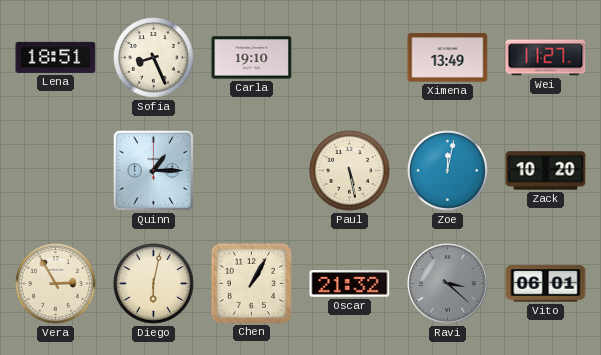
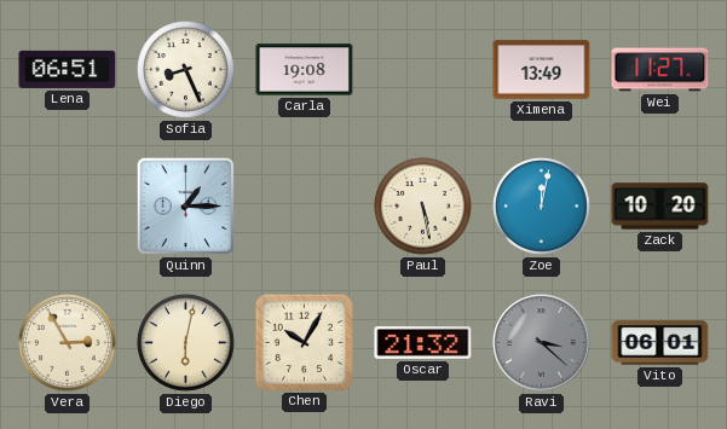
Lena: 18:51 -> 06:51
Carla: 19:10 -> 19:08
Chen: 1:05 -> 10:05
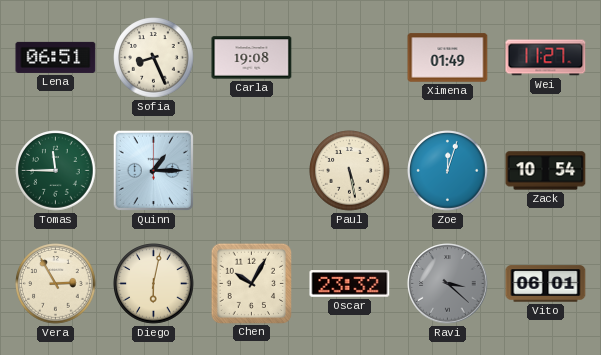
Ximena: 13:49 -> 01:49
Tomas: none -> 11:45
Zoe: 12:02 -> 12:03
Zack: 10:20 -> 10:54
Oscar: 21:32 -> 23:32
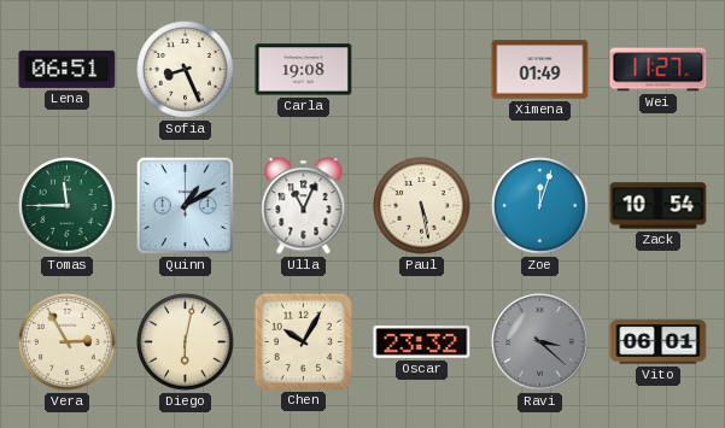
Quinn: 1:15 -> 1:10
Ulla: none -> 11:04
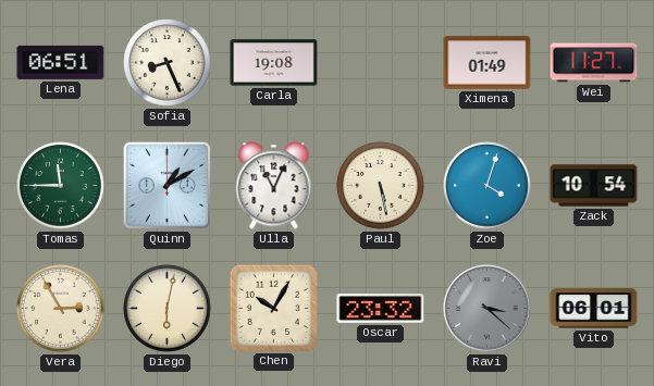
Zoe: 12:03 -> 4:03
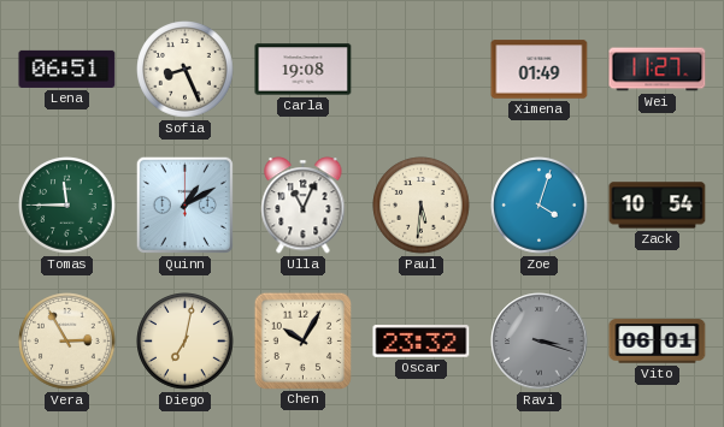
Paul: 5:28 -> 5:31
Diego: 6:02 -> 7:02
Ravi: 3:22 -> 3:18
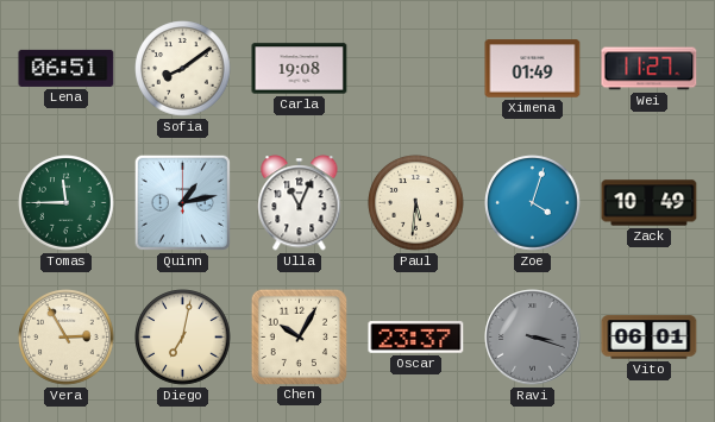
Sofia: 8:26 -> 8:09
Quinn: 1:10 -> 1:13
Zack: 10:54 -> 10:49
Oscar: 23:32 -> 23:37
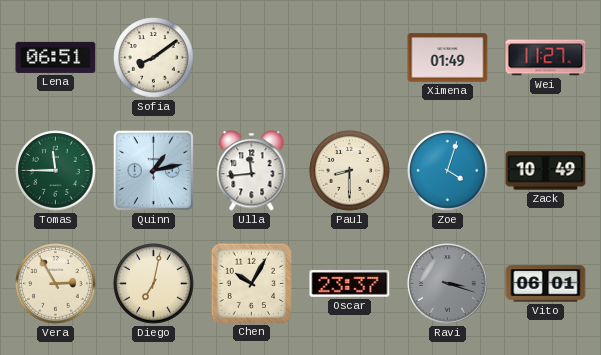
Carla: 19:08 -> none
Ulla: 11:04 -> 11:44
Paul: 5:31 -> 8:30
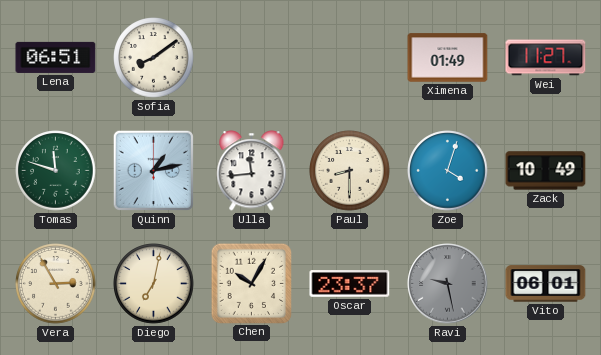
Tomas: 11:45 -> 11:48
Ravi: 3:18 -> 9:28
